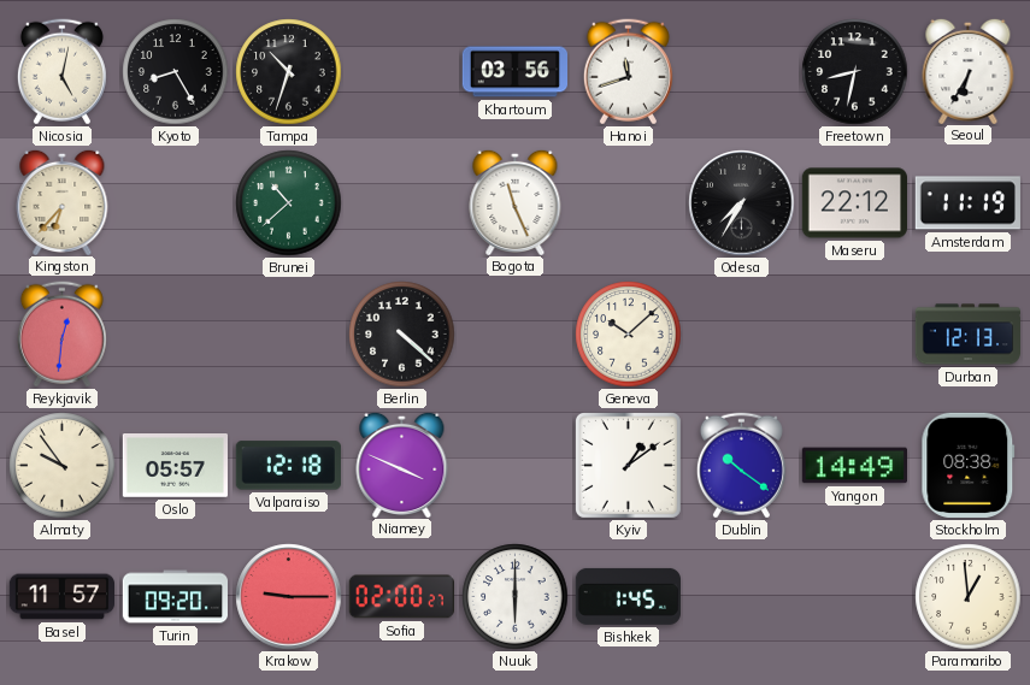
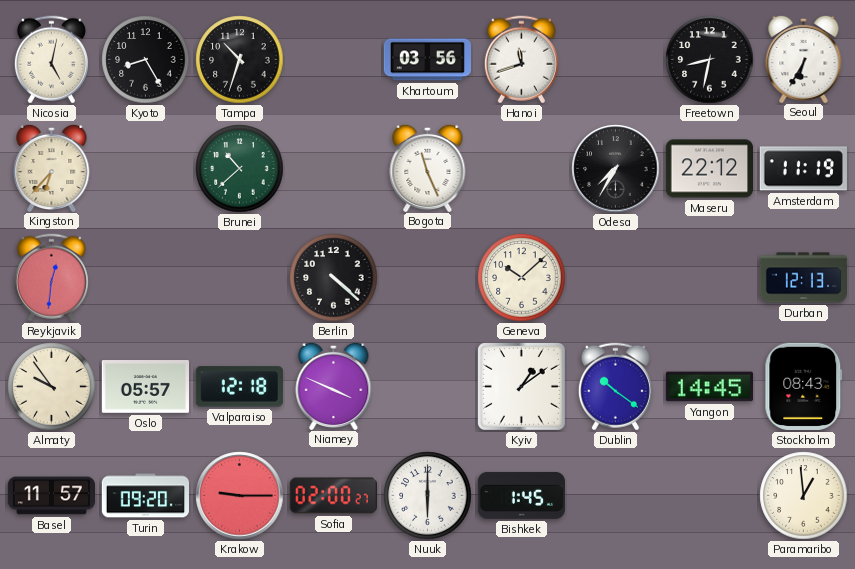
Yangon: 14:49 -> 14:45
Stockholm: 08:38 -> 08:43
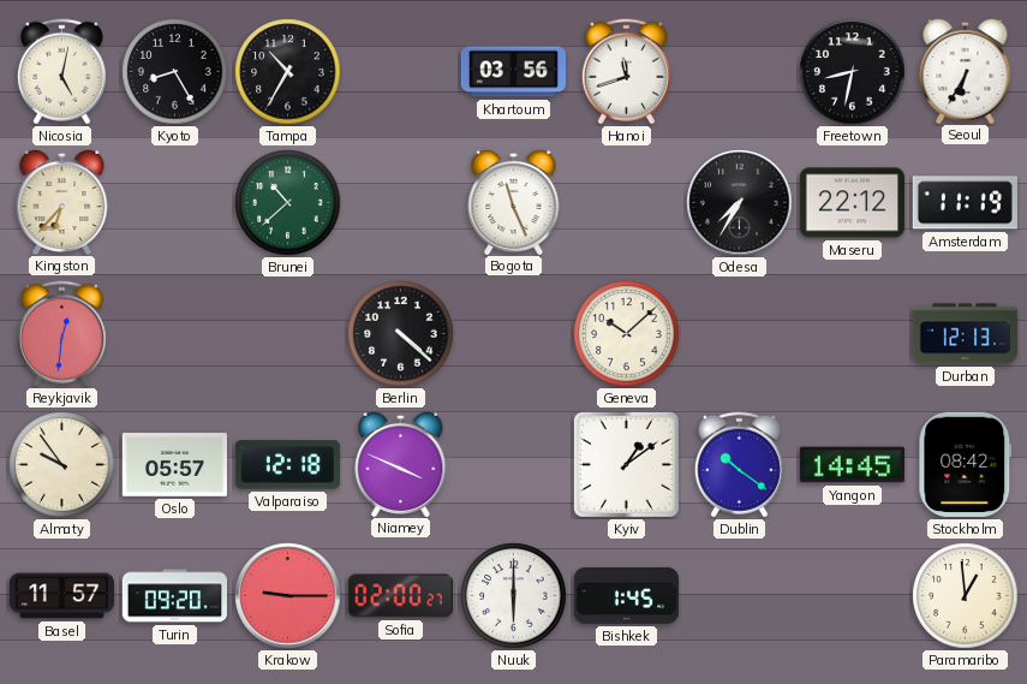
Tampa: 10:33 -> 10:35
Stockholm: 08:43 -> 08:42
